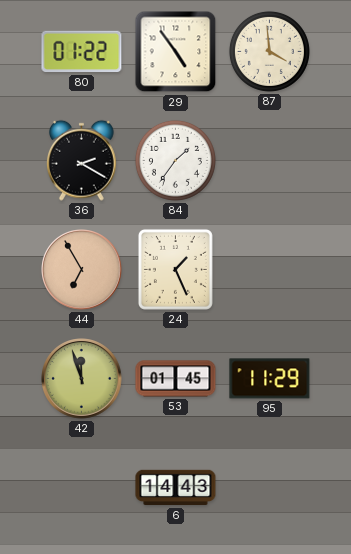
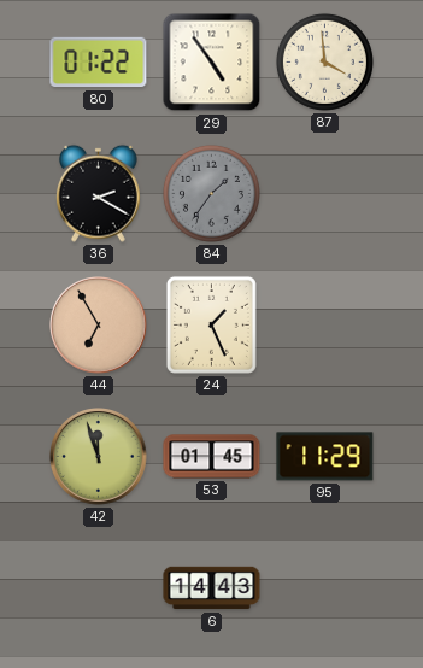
84 dial: white -> grey
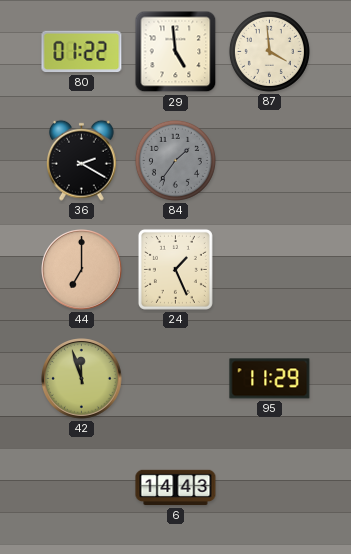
29: 4:54 -> 4:59
44: 6:55 -> 7:00
53: 01:45 -> none
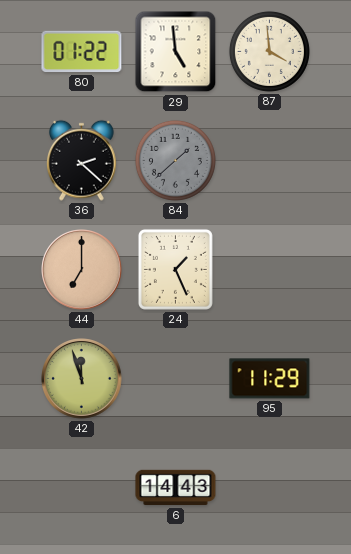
36: 2:20 -> 2:22
84: 1:36 -> 1:38
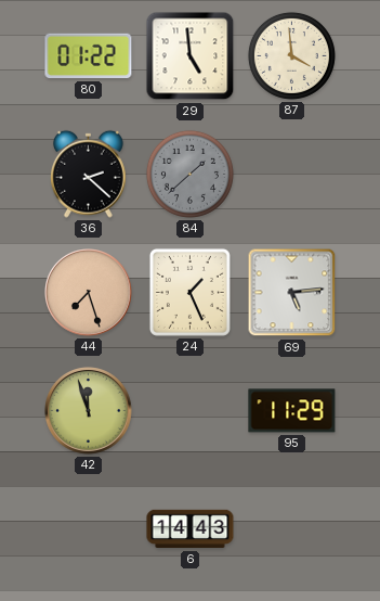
44: 7:00 -> 7:27
69: none -> 5:14
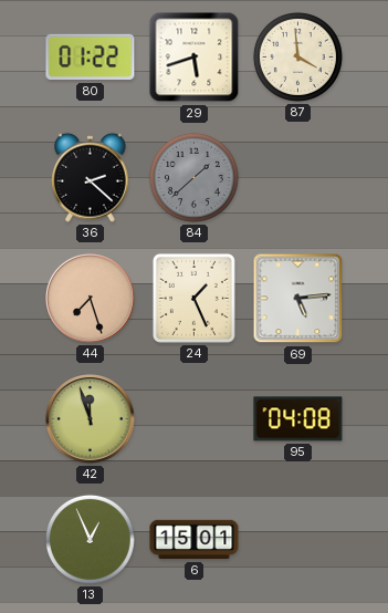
29: 4:59 -> 5:42
95: 11:29 -> 04:08
13: none -> 12:56
6: 14:43 -> 15:01
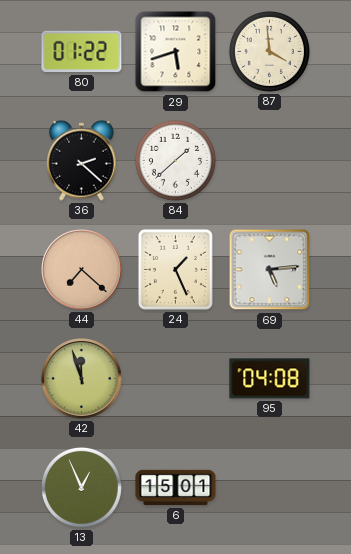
84 dial: grey -> white
44: 7:27 -> 7:22
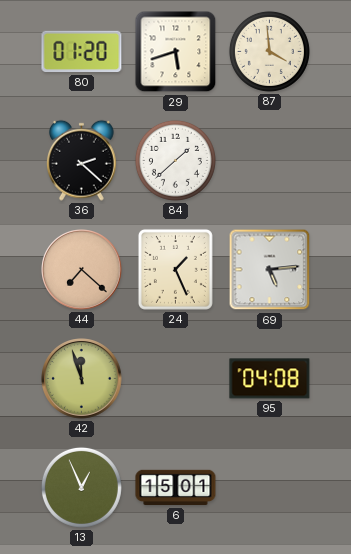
80: 01:22 -> 01:20
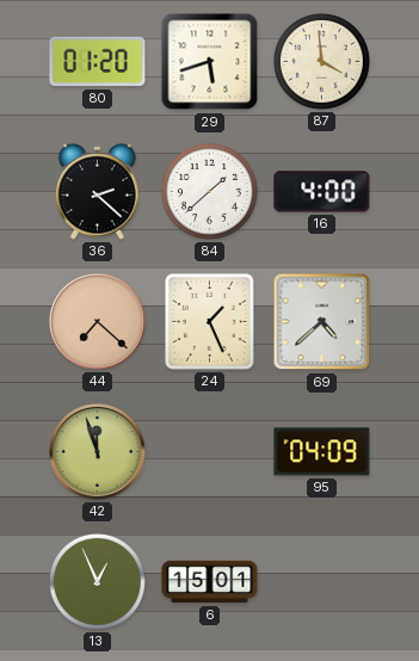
16: none -> 4:00
69: 5:14 -> 4:38
95: 04:08 -> 04:09
